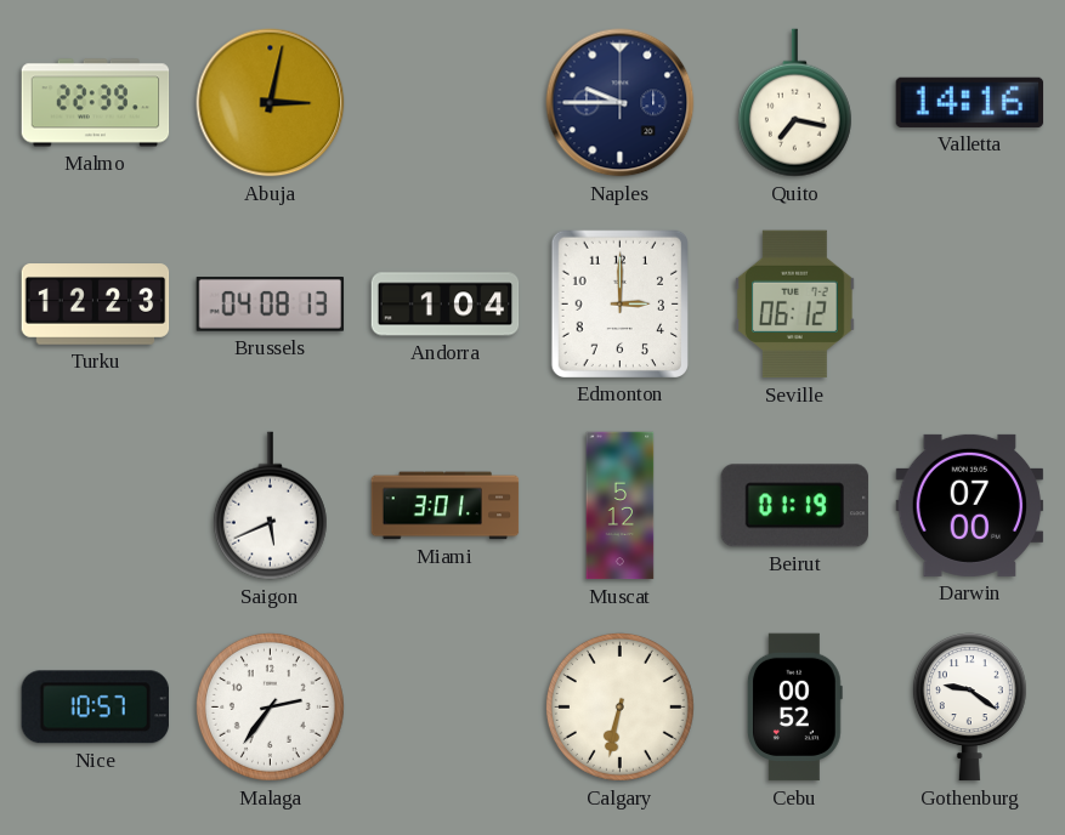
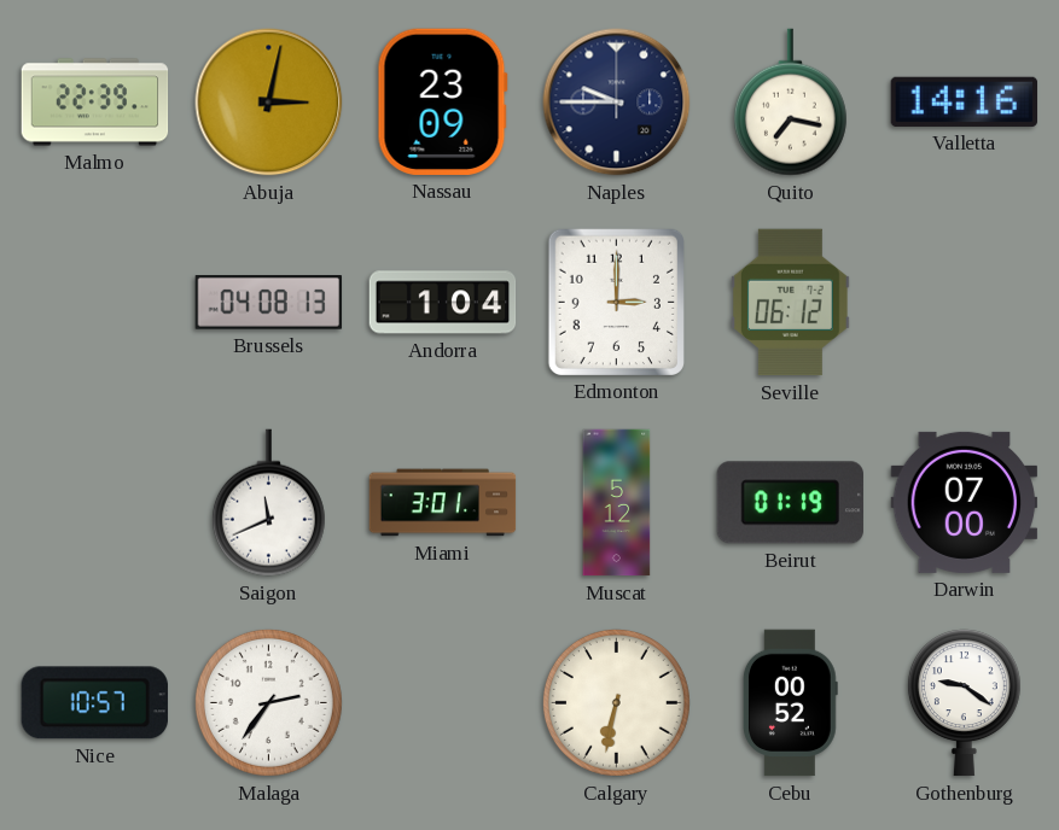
Nassau: none -> 23:09
Turku: 12:23 -> none
Saigon: 5:41 -> 11:41
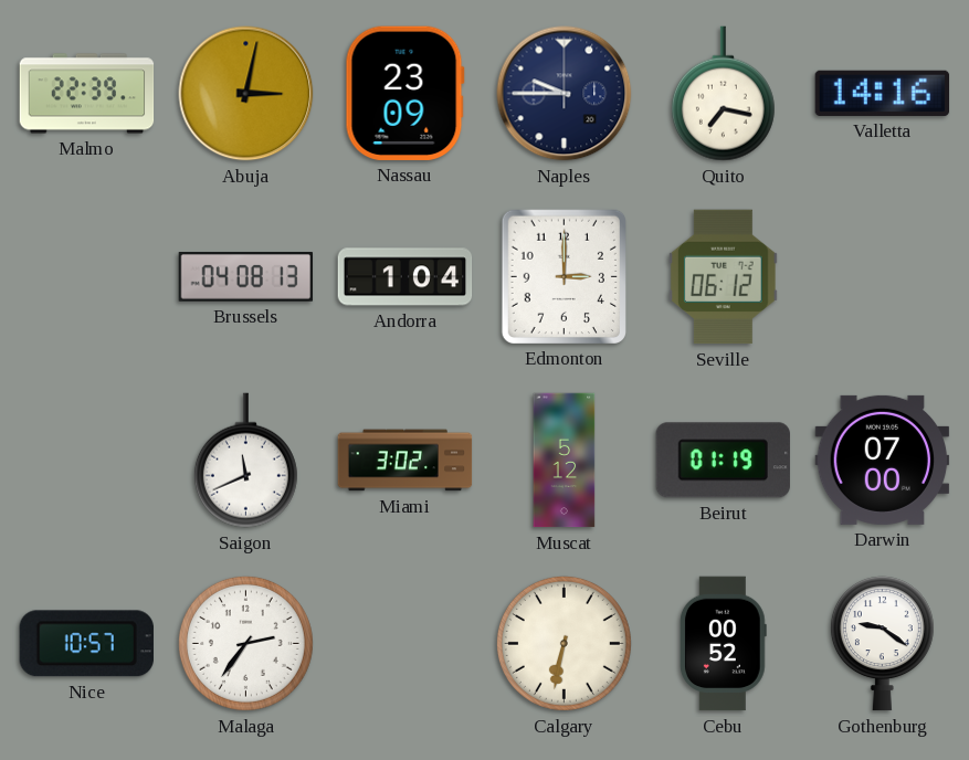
Miami: 3:01 -> 3:02
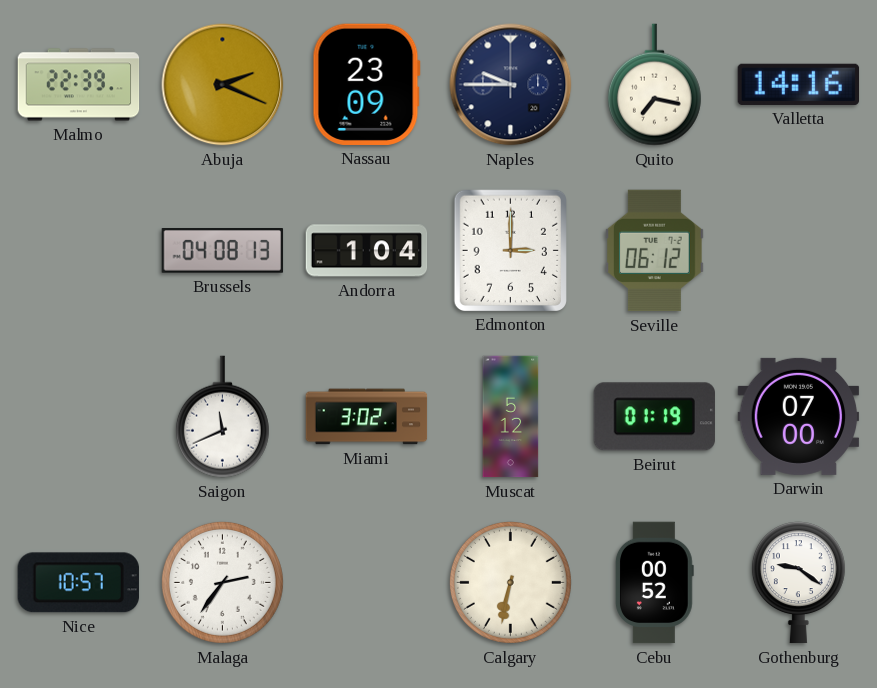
Abuja: 3:02 -> 2:19
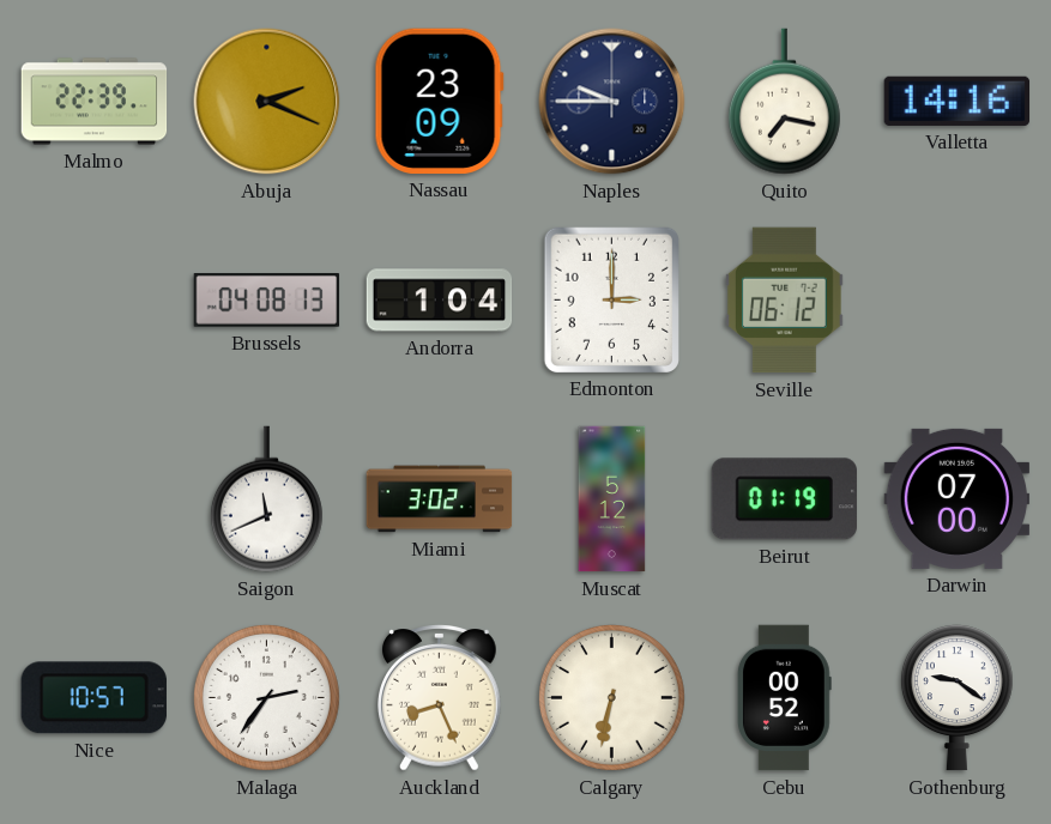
Auckland: none -> 8:26
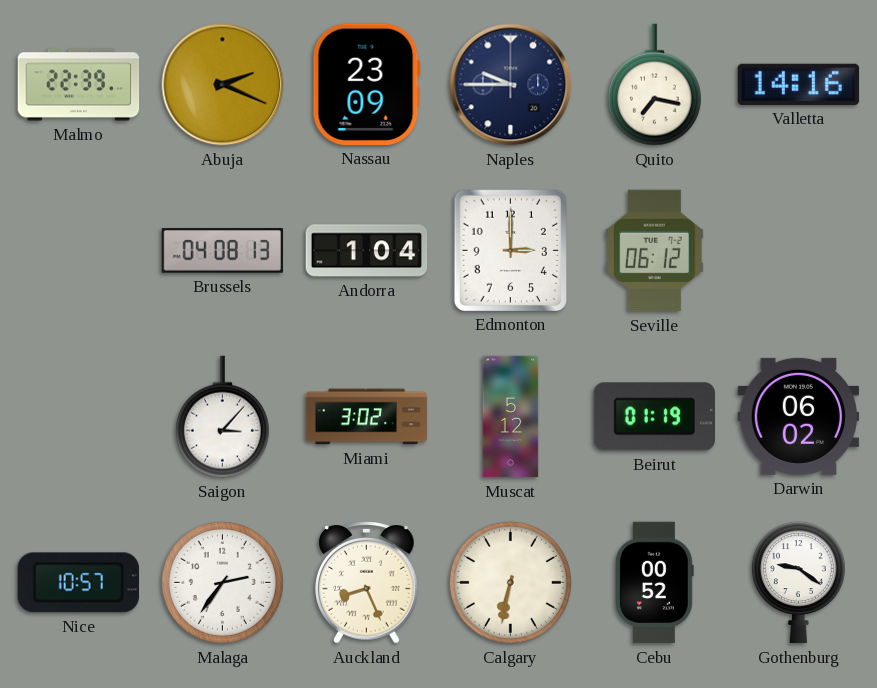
Saigon: 11:41 -> 3:07
Darwin: 07:00 -> 06:02
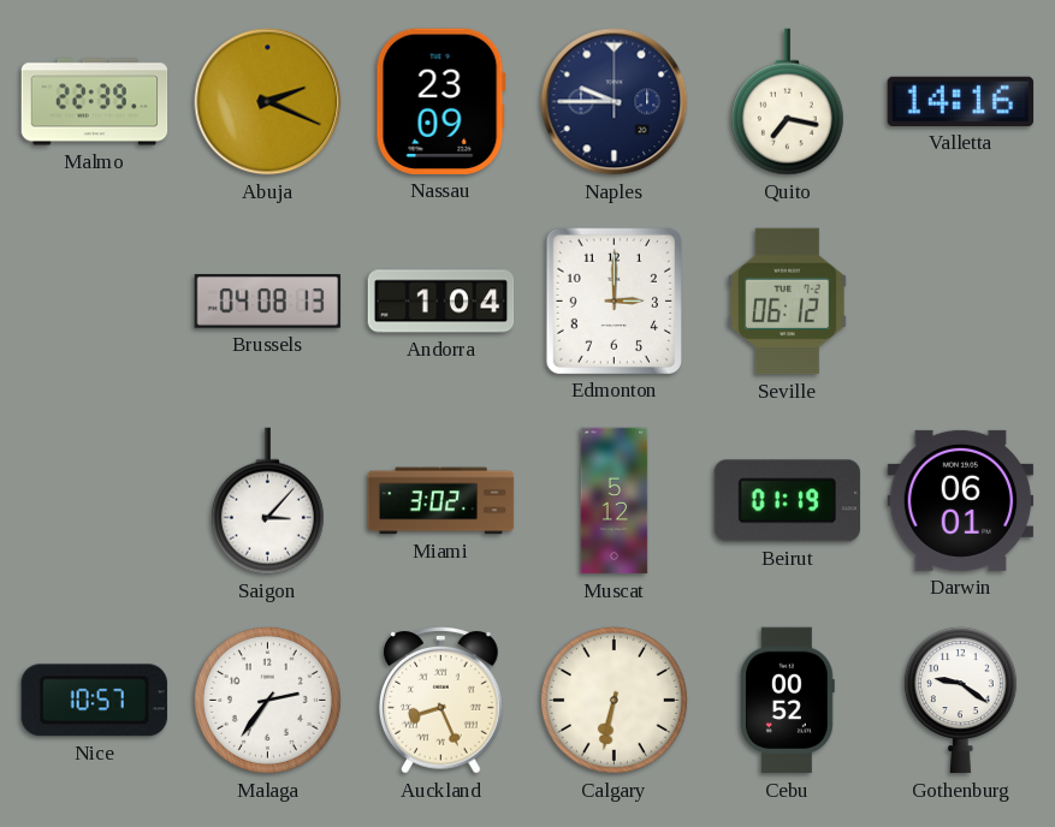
Darwin: 06:02 -> 06:01
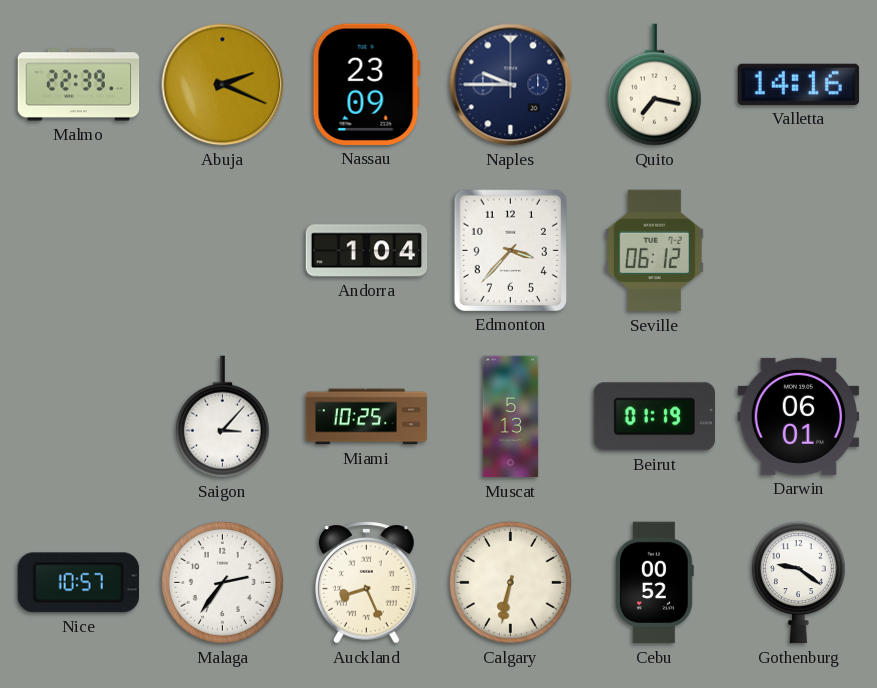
Brussels: 04:08 -> none
Edmonton: 3:00 -> 3:37
Miami: 3:02 -> 10:25
Muscat: 5:12 -> 5:13
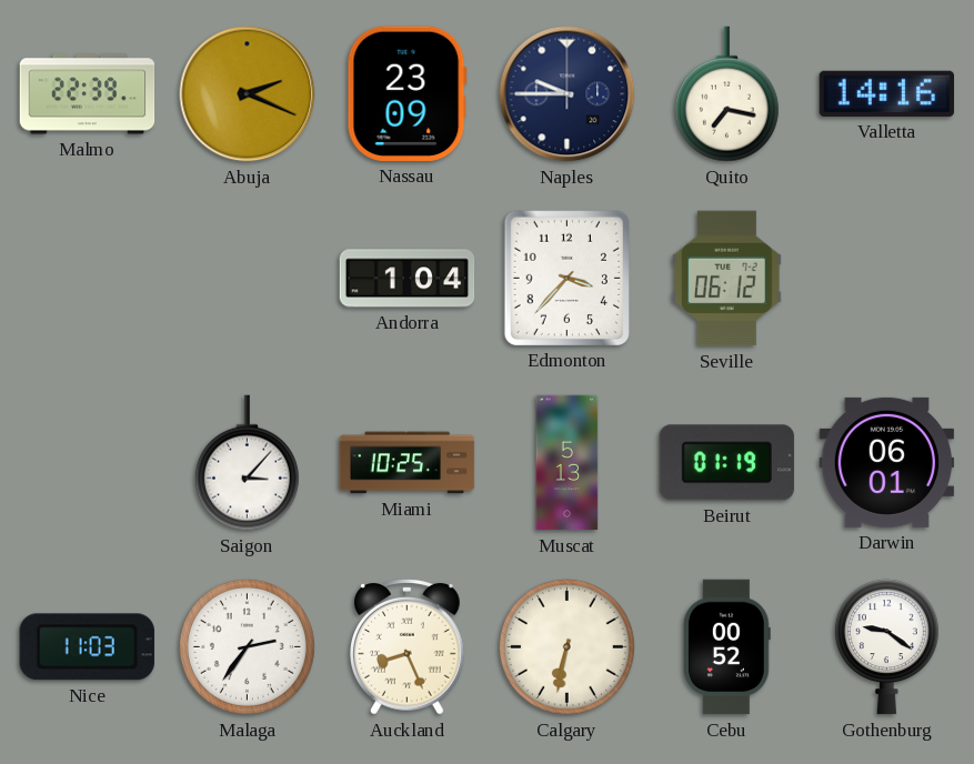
Nice: 10:57 -> 11:03
